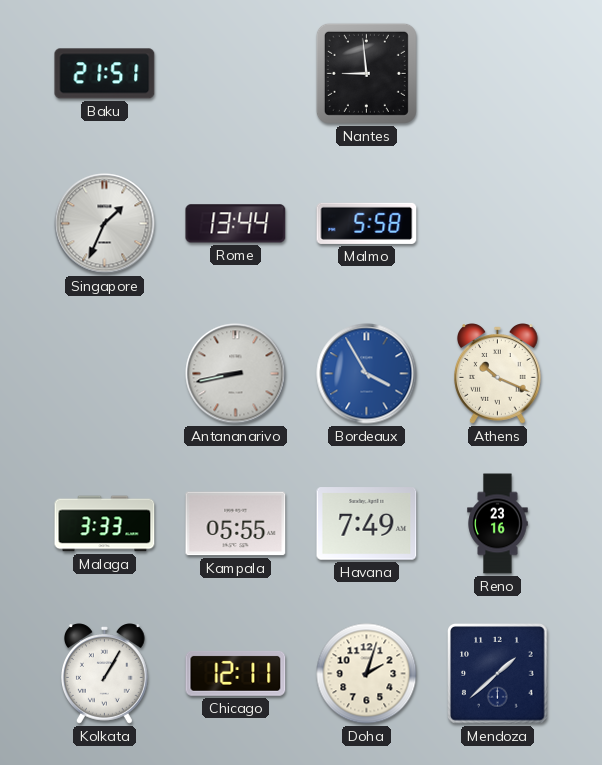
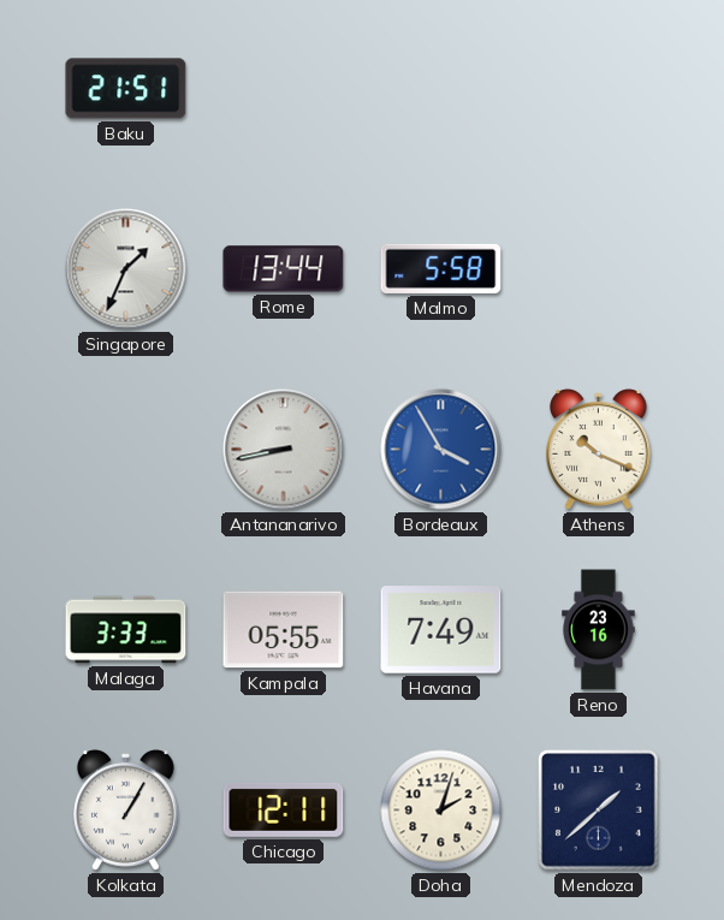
Nantes: 8:59 -> none
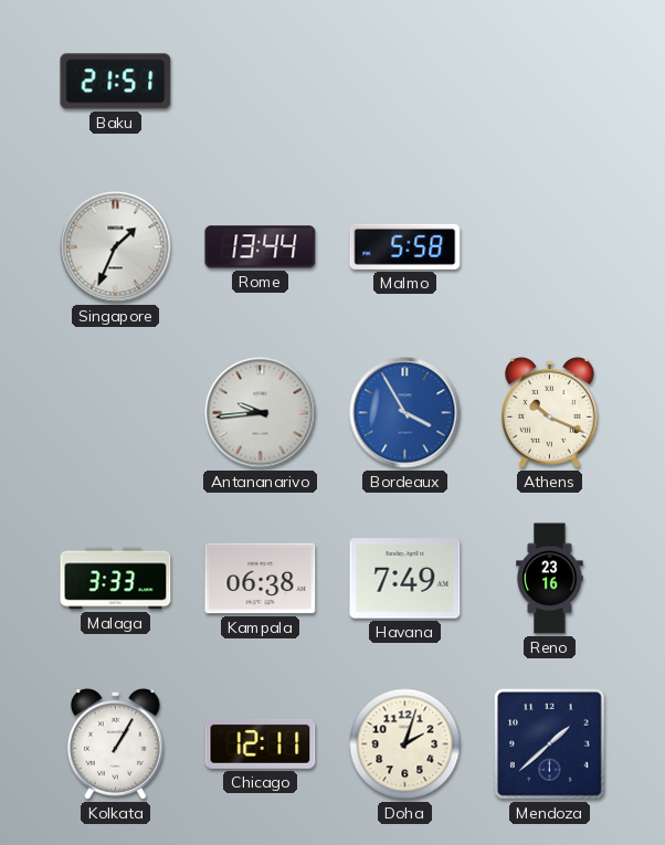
Antananarivo: 8:43 -> 9:44
Kampala: 05:55 -> 06:38
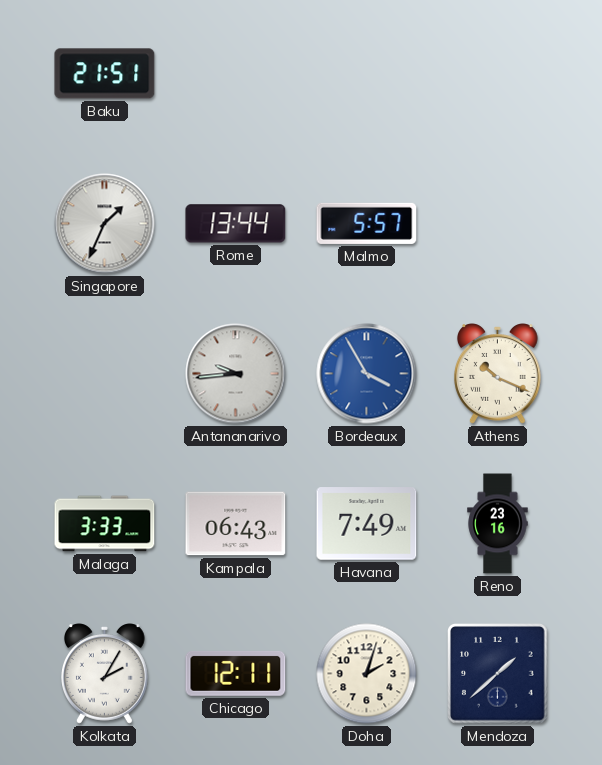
Malmo: 5:58 -> 5:57
Kampala: 06:38 -> 06:43
Kolkata: 1:05 -> 2:05
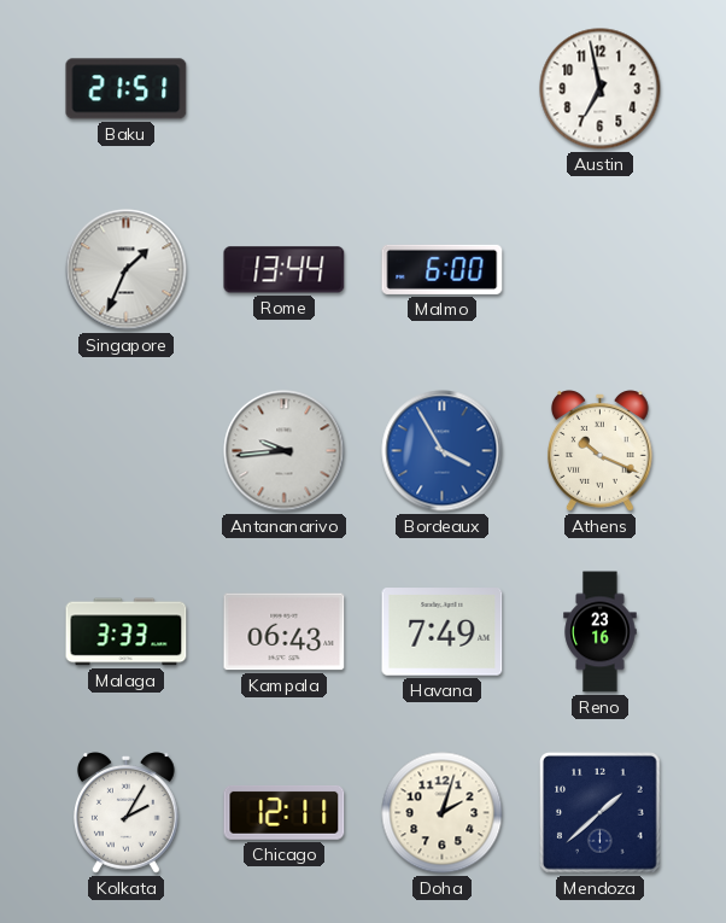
Austin: none -> 6:58
Malmo: 5:57 -> 6:00
